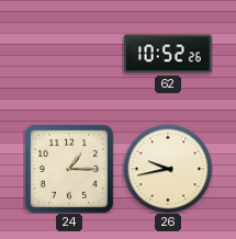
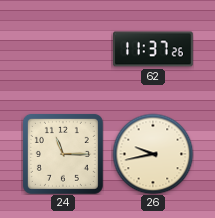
62: 10:52 -> 11:37
24: 1:15 -> 11:15
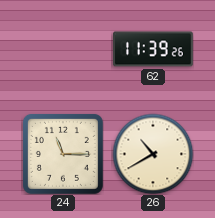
62: 11:37 -> 11:39
26: 9:43 -> 10:40
